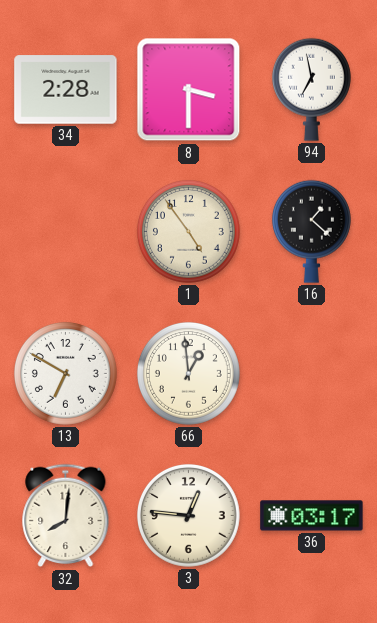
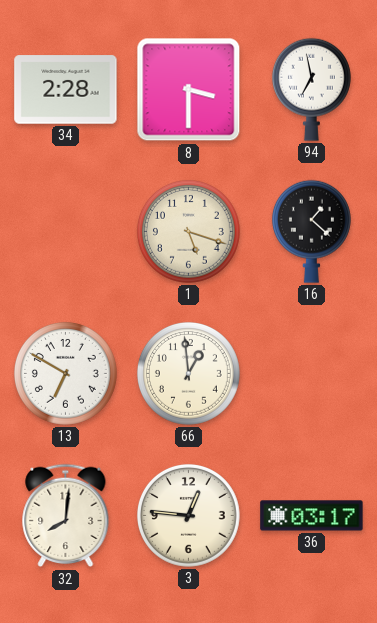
1: 4:54 -> 5:18
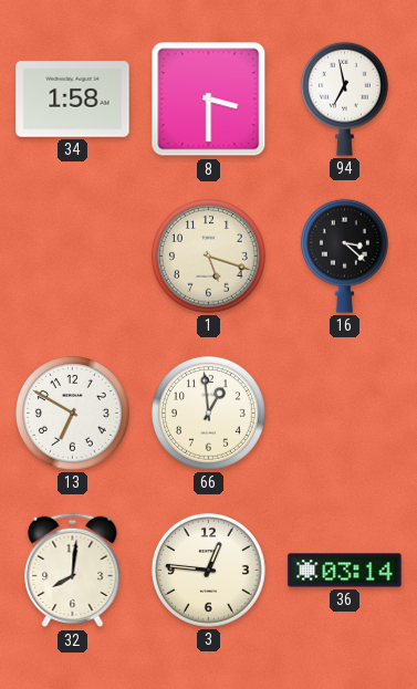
34: 2:28 -> 1:58
16: 1:22 -> 3:22
36: 03:17 -> 03:14
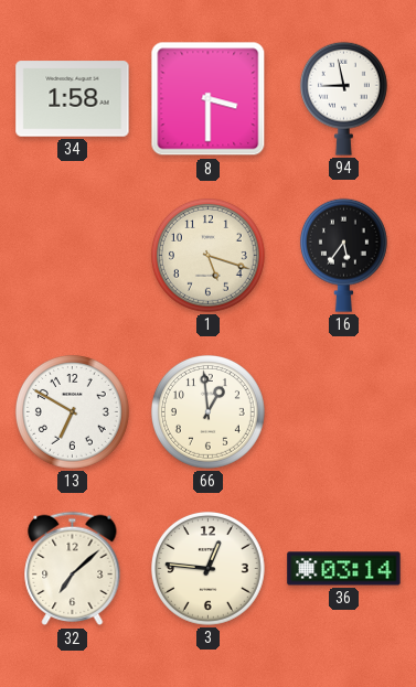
94: 6:58 -> 8:58
16: 3:22 -> 5:36
32: 8:01 -> 7:08
